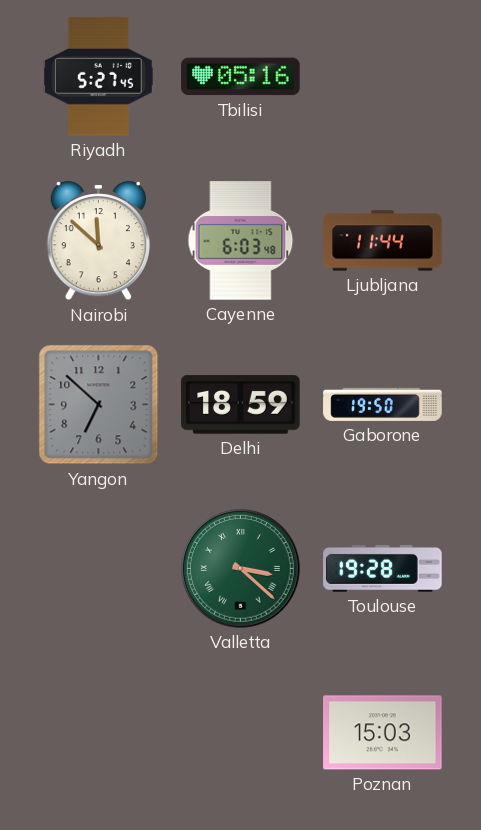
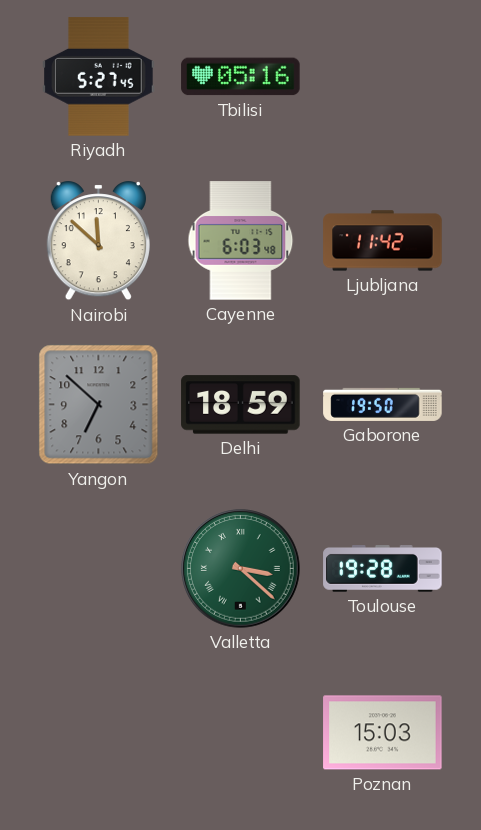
Ljubljana: 11:44 -> 11:42
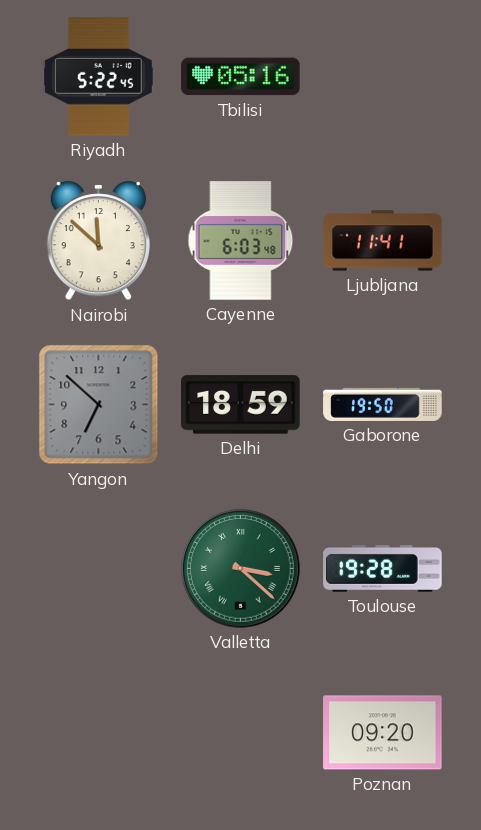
Riyadh: 5:27 -> 5:22
Ljubljana: 11:42 -> 11:41
Poznan: 15:03 -> 09:20
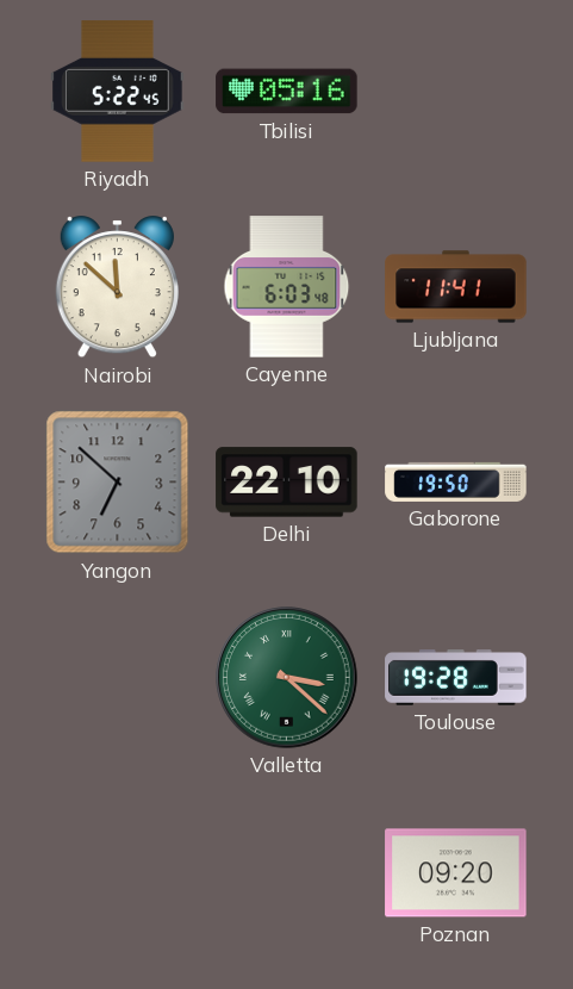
Delhi: 18:59 -> 22:10
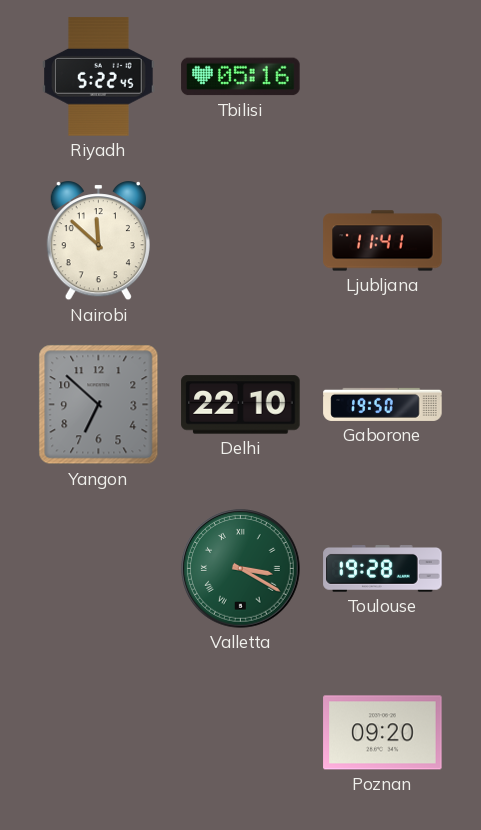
Cayenne: 6:03 -> none
Valletta: 3:22 -> 3:20
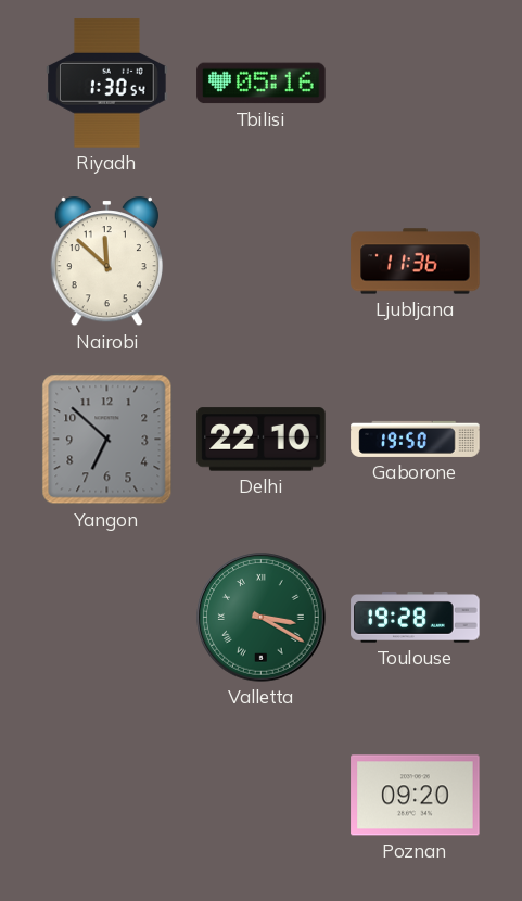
Riyadh: 5:22 -> 1:30
Ljubljana: 11:41 -> 11:36
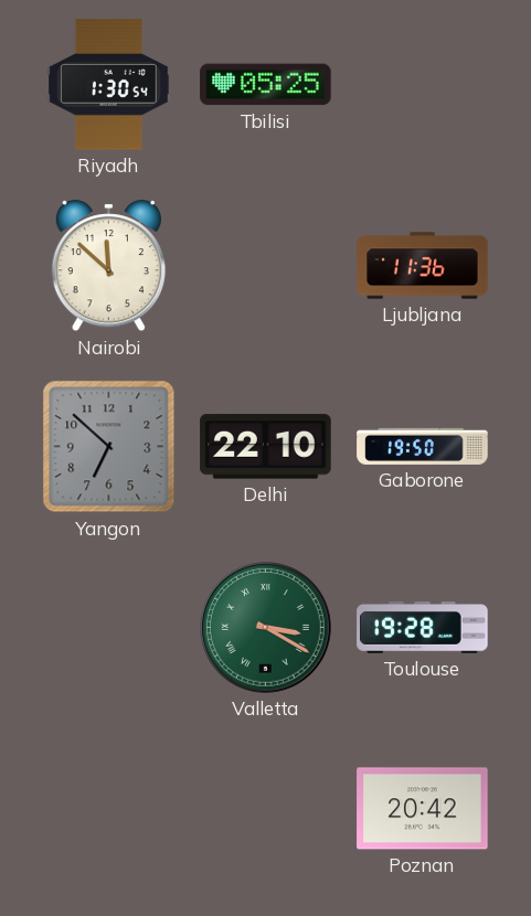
Tbilisi: 05:16 -> 05:25
Poznan: 09:20 -> 20:42
